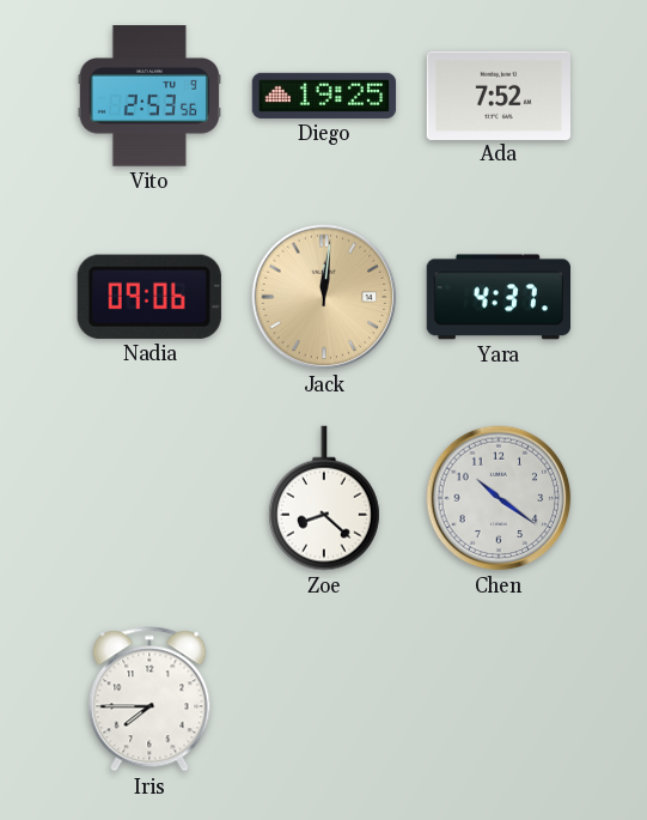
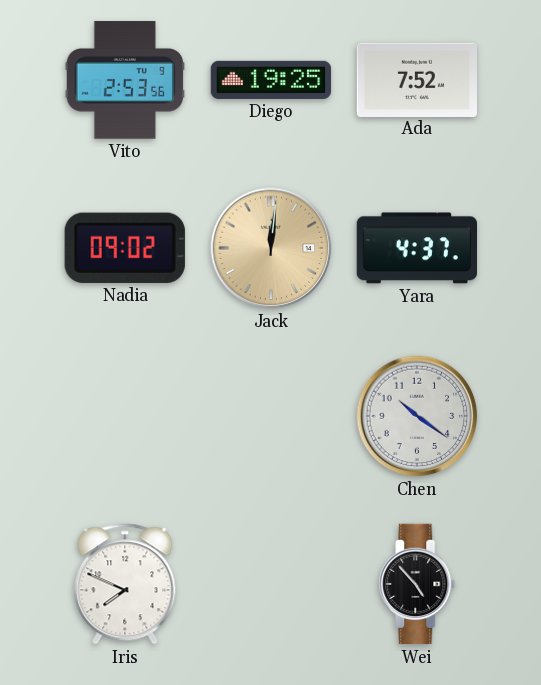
Nadia: 09:06 -> 09:02
Zoe: 8:22 -> none
Iris: 7:45 -> 7:49
Wei: none -> 4:53
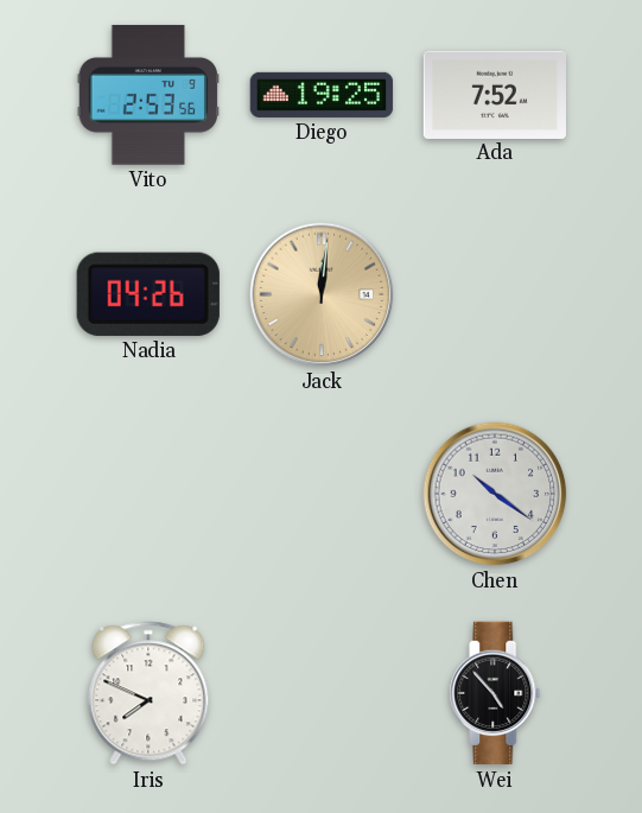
Nadia: 09:02 -> 04:26
Yara: 4:37 -> none
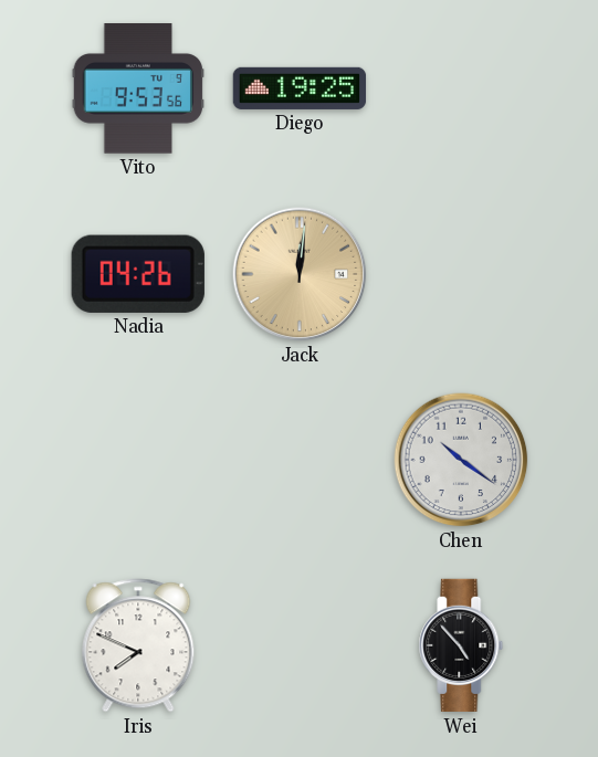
Vito: 2:53 -> 9:53
Ada: 7:52 -> none
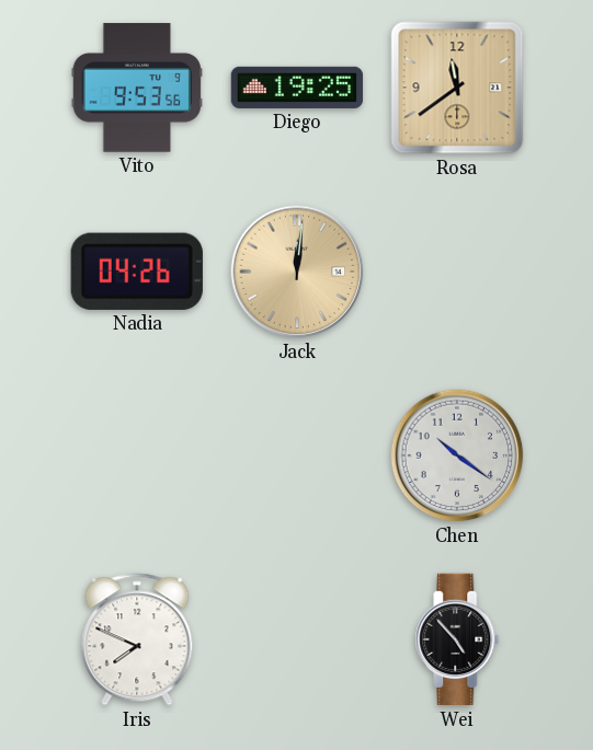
Rosa: none -> 11:39
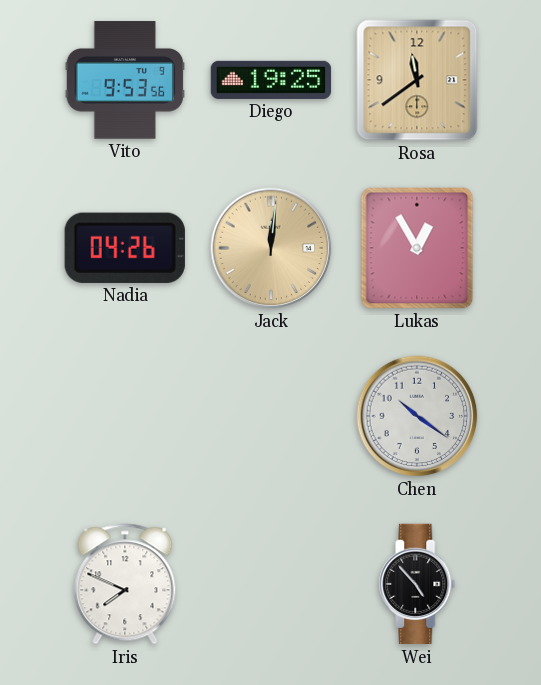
Lukas: none -> 12:55
